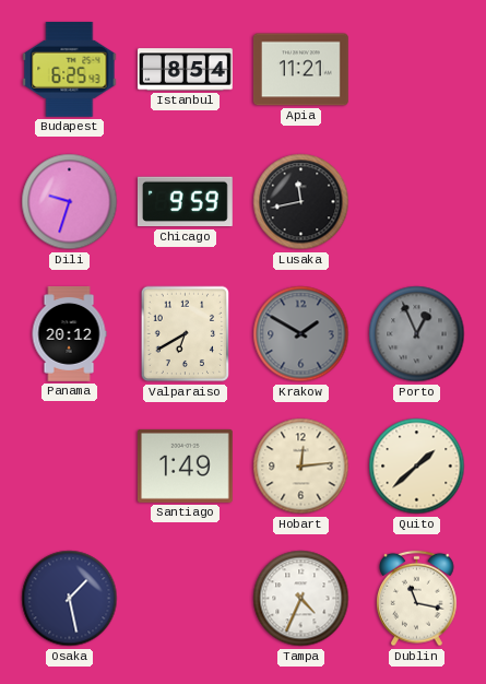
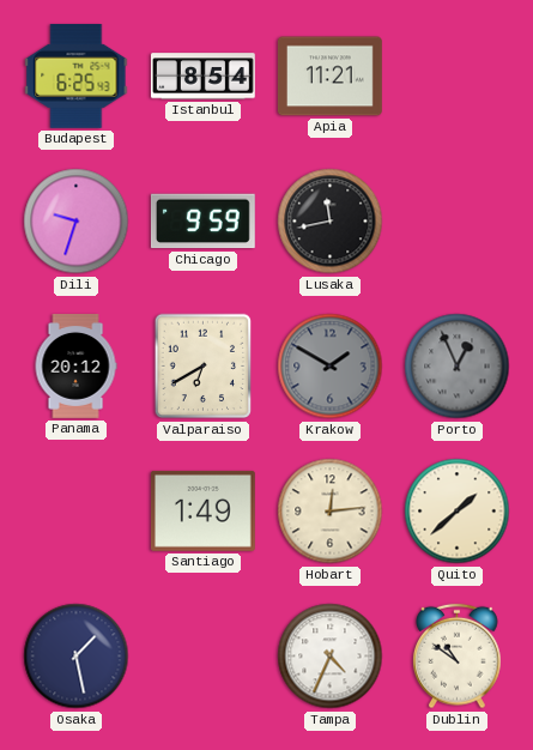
Dublin: 11:17 -> 10:51
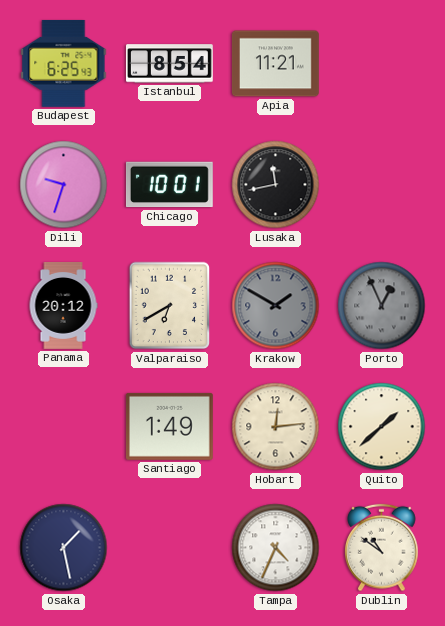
Chicago: 9:59 -> 10:01
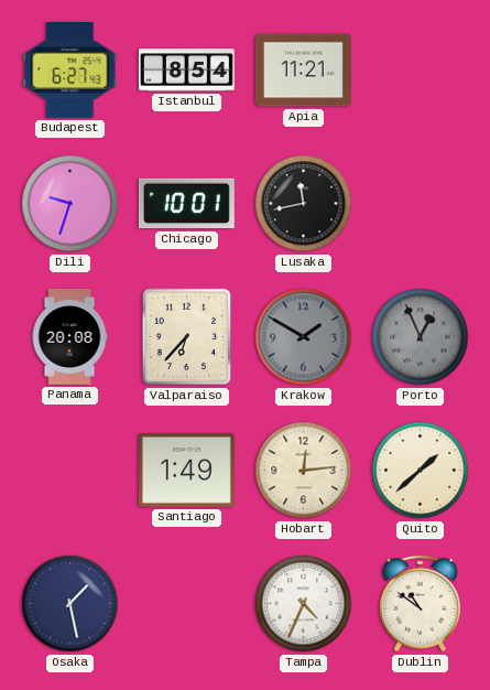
Budapest: 6:25 -> 6:27
Panama: 20:12 -> 20:08
Valparaiso: 6:40 -> 6:37
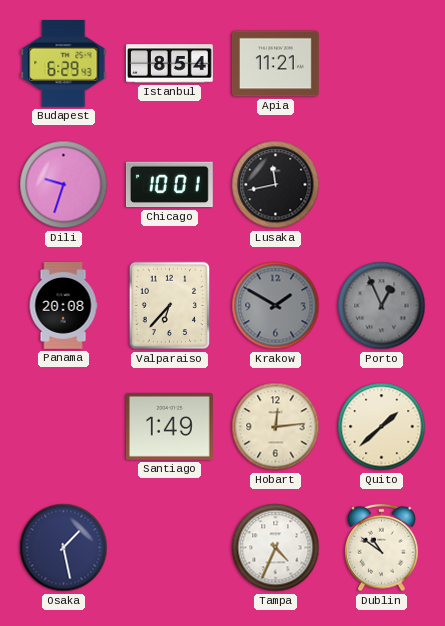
Budapest: 6:27 -> 6:29
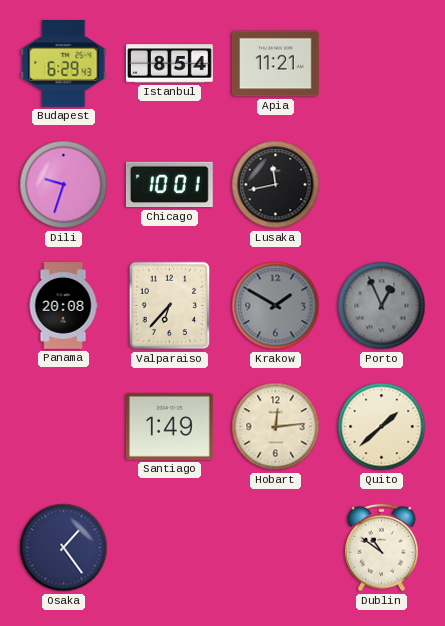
Osaka: 1:28 -> 1:24
Tampa: 4:34 -> none
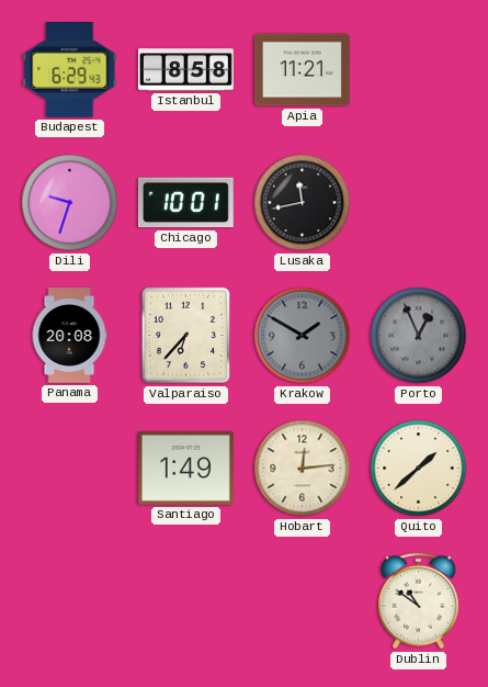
Istanbul: 8:54 -> 8:58
Osaka: 1:24 -> none
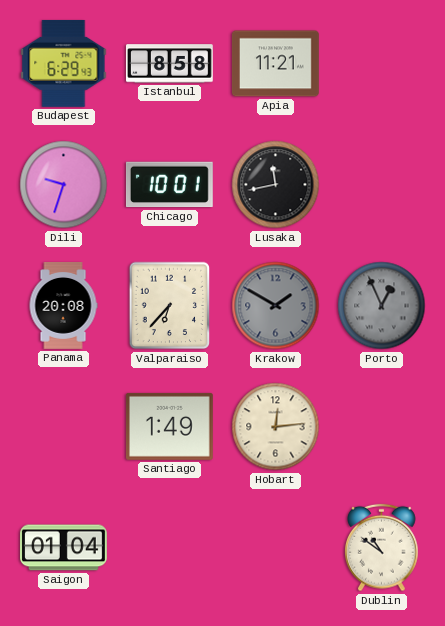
Quito: 1:38 -> none
Saigon: none -> 01:04
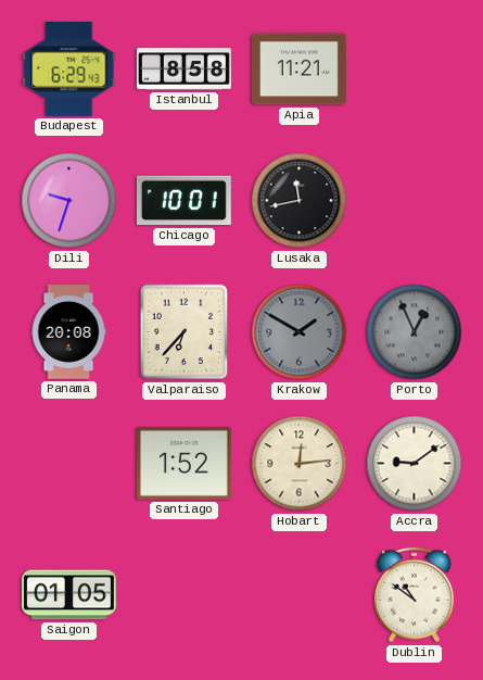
Santiago: 1:49 -> 1:52
Accra: none -> 9:09
Saigon: 01:04 -> 01:05
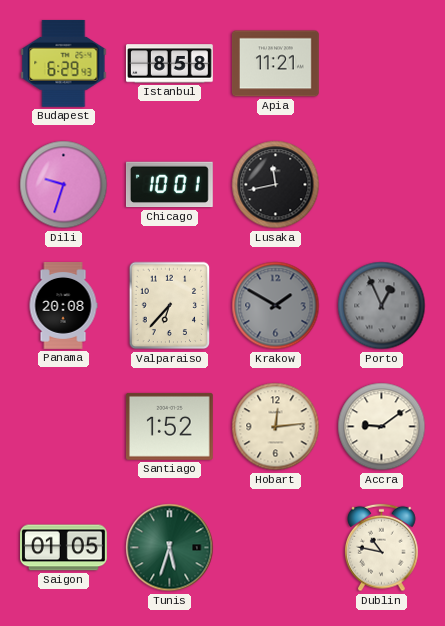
Tunis: none -> 5:33
Dublin: 10:51 -> 10:47
